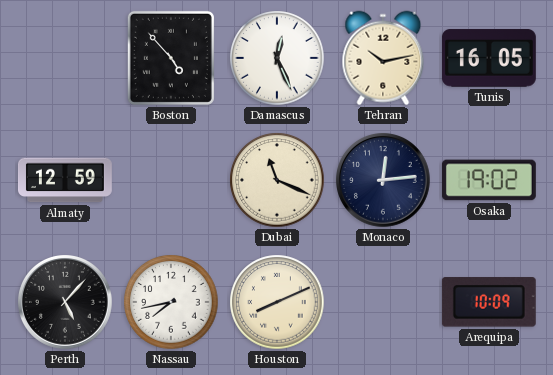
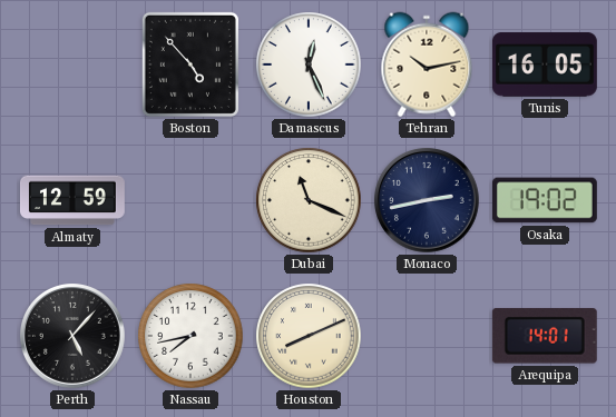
Monaco: 12:14 -> 2:43
Arequipa: 10:09 -> 14:01
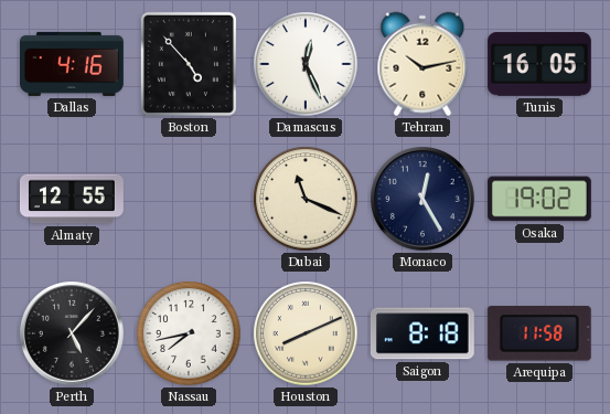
Dallas: none -> 4:16
Almaty: 12:59 -> 12:55
Monaco: 2:43 -> 12:25
Saigon: none -> 8:18
Arequipa: 14:01 -> 11:58
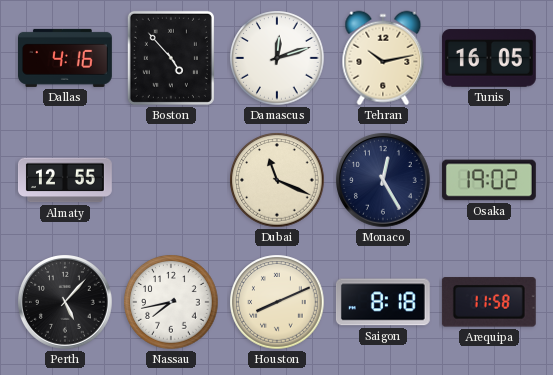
Damascus: 12:26 -> 12:12
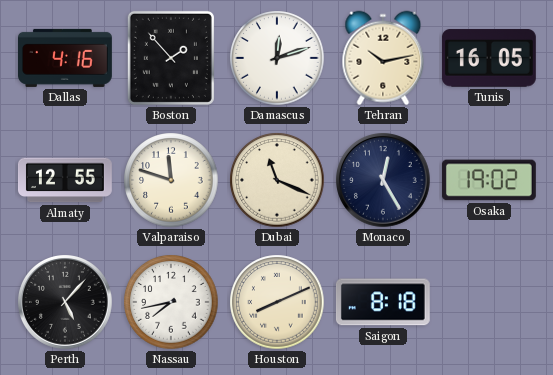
Boston: 4:53 -> 1:53
Valparaiso: none -> 11:48
Arequipa: 11:58 -> none
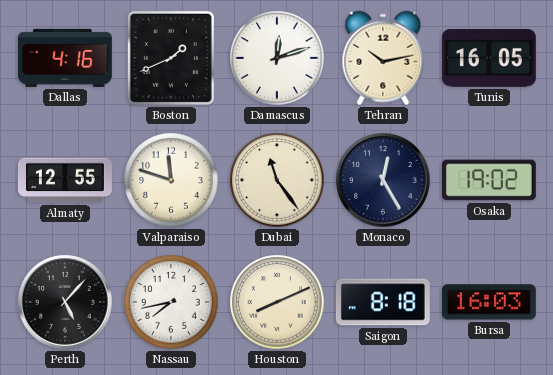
Boston: 1:53 -> 1:41
Dubai: 11:19 -> 11:24
Bursa: none -> 16:03
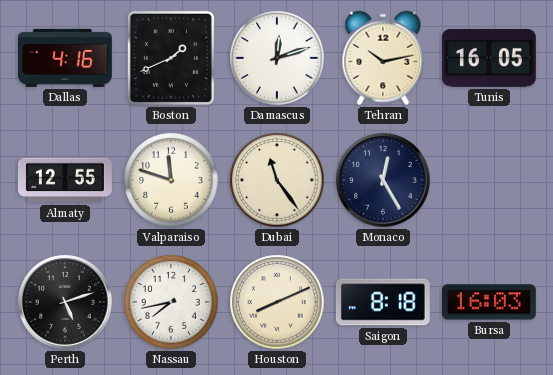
Osaka: 19:02 -> none
Perth: 5:07 -> 5:12
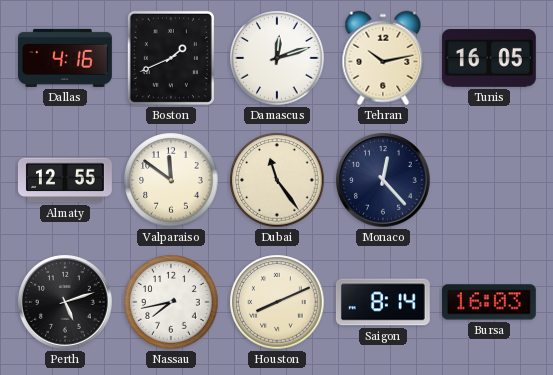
Valparaiso: 11:48 -> 11:51
Monaco: 12:25 -> 12:23
Saigon: 8:18 -> 8:14
